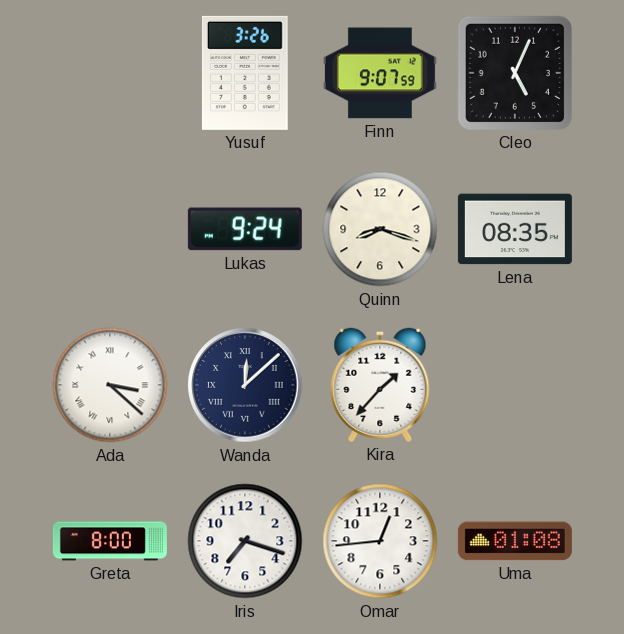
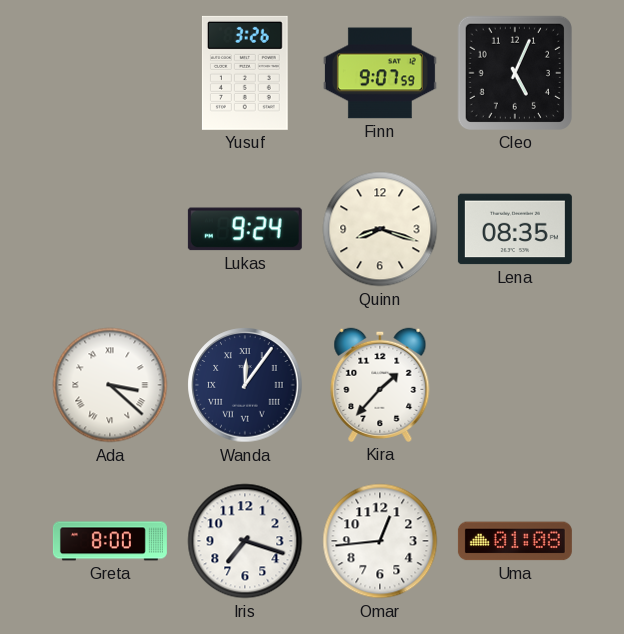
Wanda: 12:08 -> 12:06
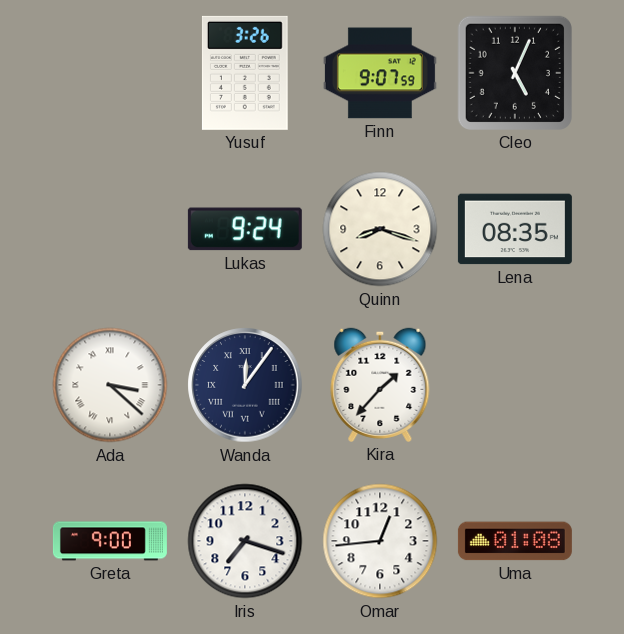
Greta: 8:00 -> 9:00
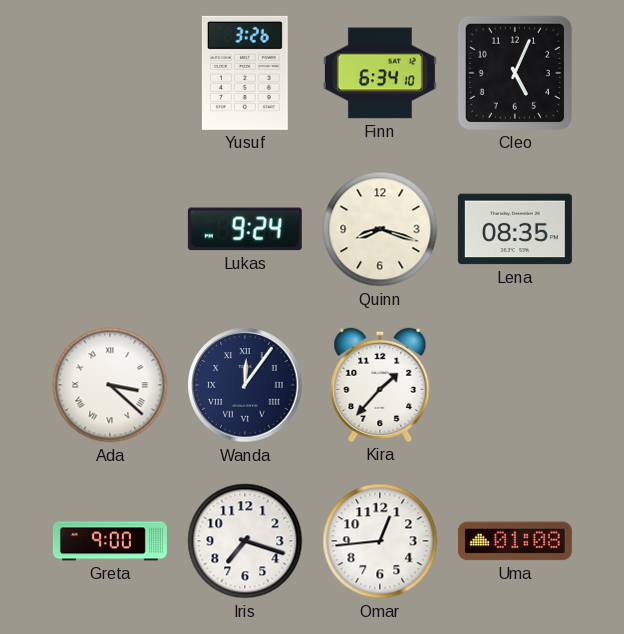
Finn: 9:07 -> 6:34
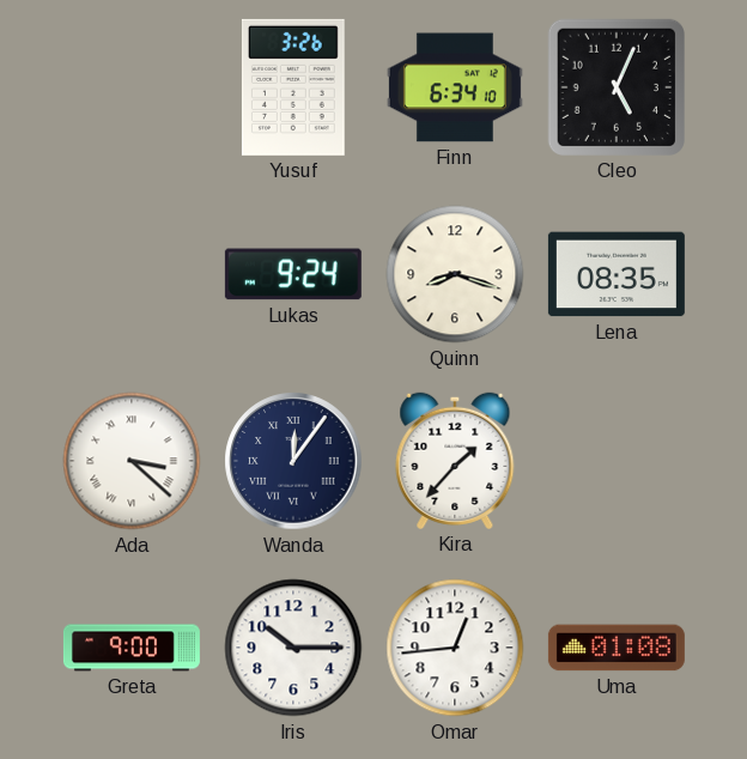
Iris: 7:18 -> 10:15
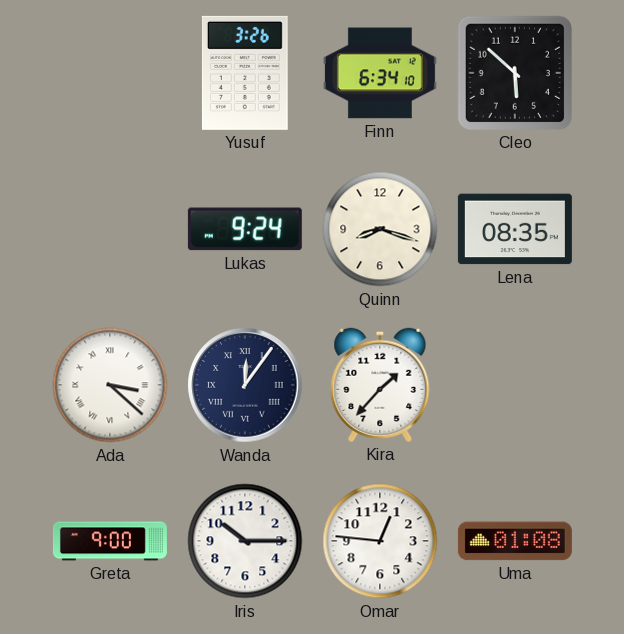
Cleo: 5:04 -> 5:52
Omar: 12:44 -> 12:46
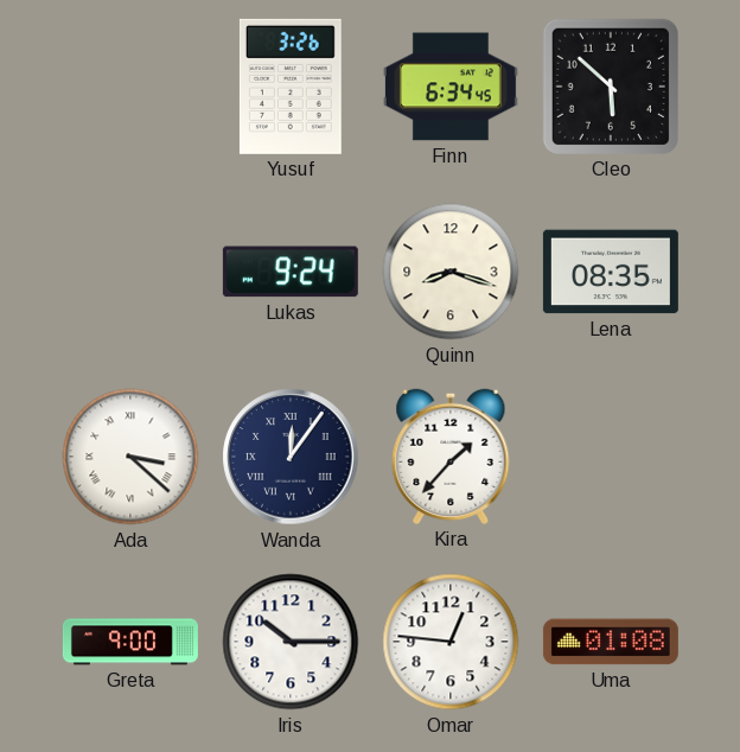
Finn: 6:34:10 -> 6:34:45
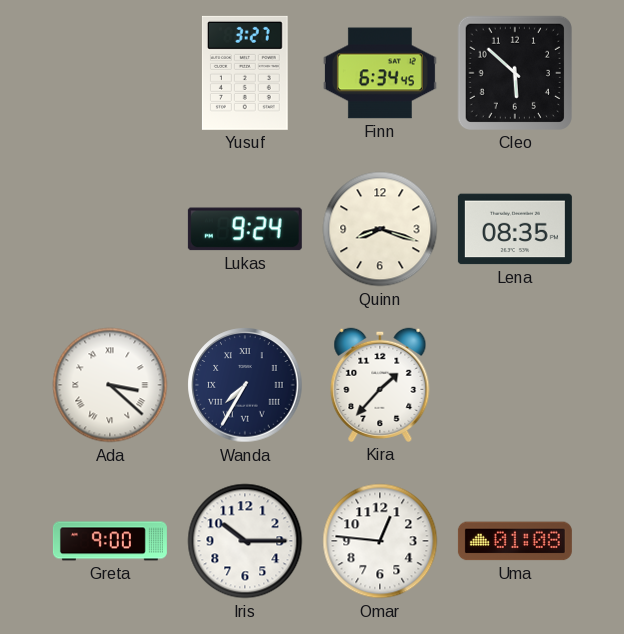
Yusuf: 3:26 -> 3:27
Wanda: 12:06 -> 7:35
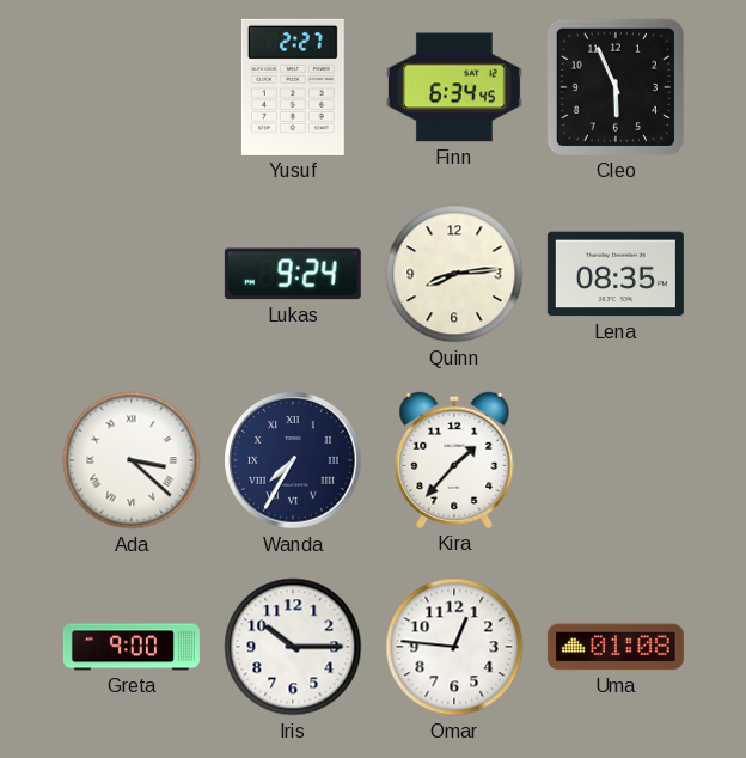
Yusuf: 3:27 -> 2:27
Cleo: 5:52 -> 5:56
Quinn: 8:18 -> 8:14
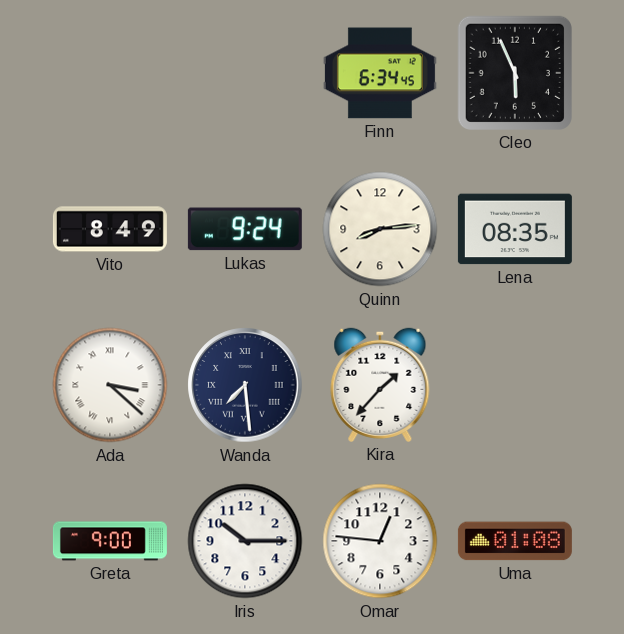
Yusuf: 2:27 -> none
Vito: none -> 8:49
Wanda: 7:35 -> 7:29
